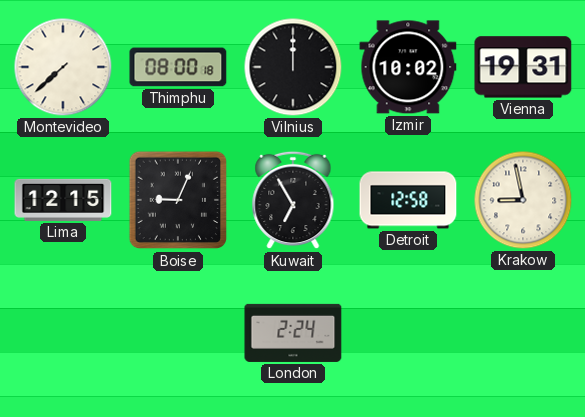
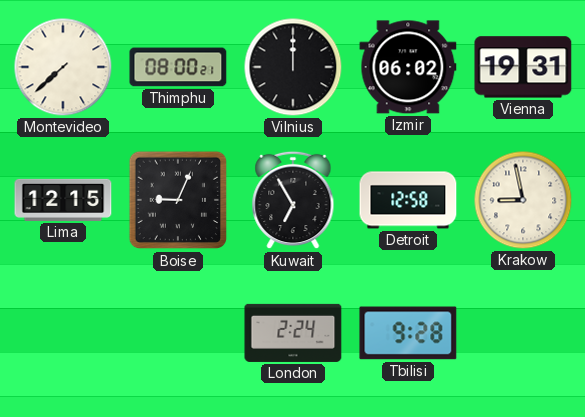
Thimphu: 08:00:18 -> 08:00:21
Izmir: 10:02 -> 06:02
Tbilisi: none -> 9:28
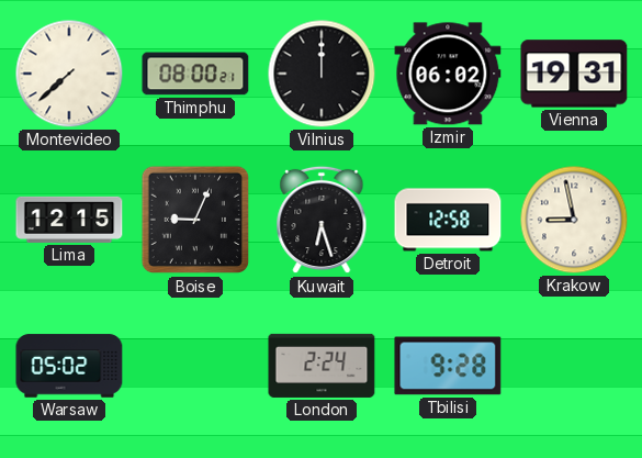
Kuwait: 6:55 -> 6:27
Warsaw: none -> 05:02
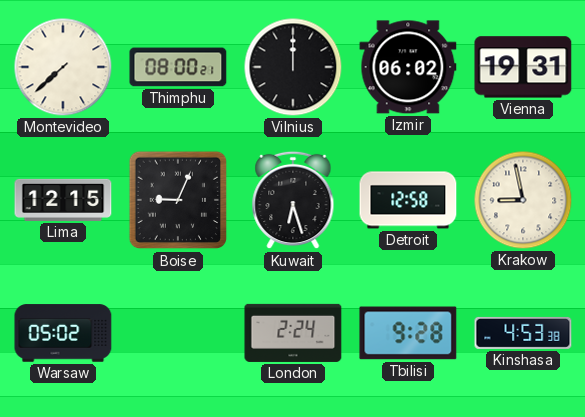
Kinshasa: none -> 4:53
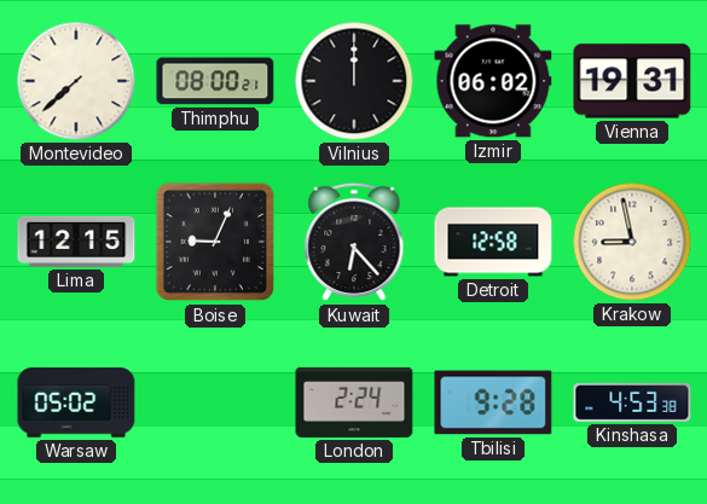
Kuwait: 6:27 -> 6:23
